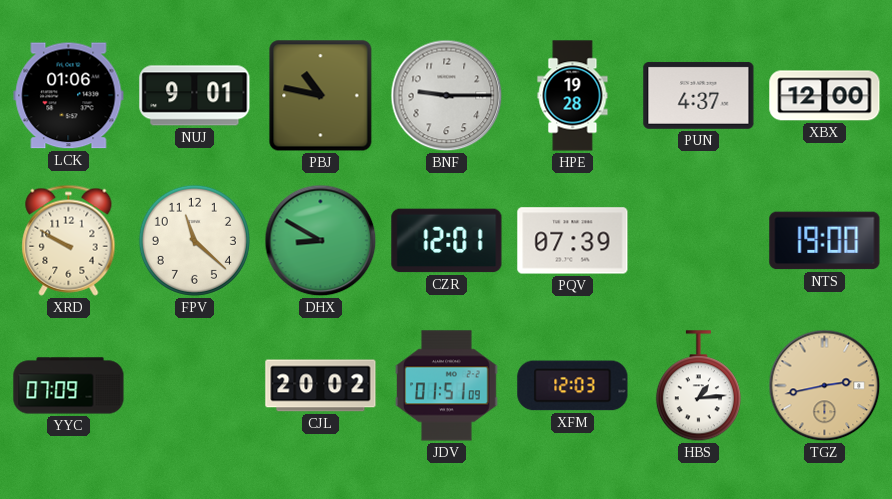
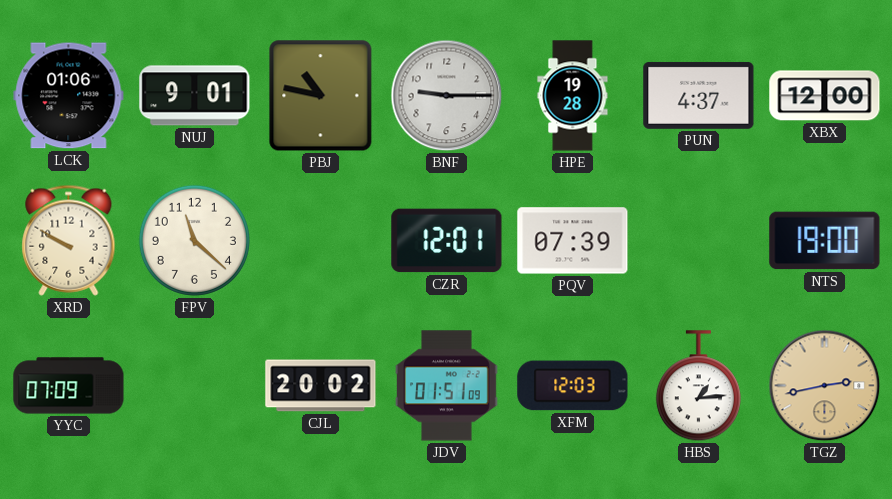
DHX: 8:50 -> none
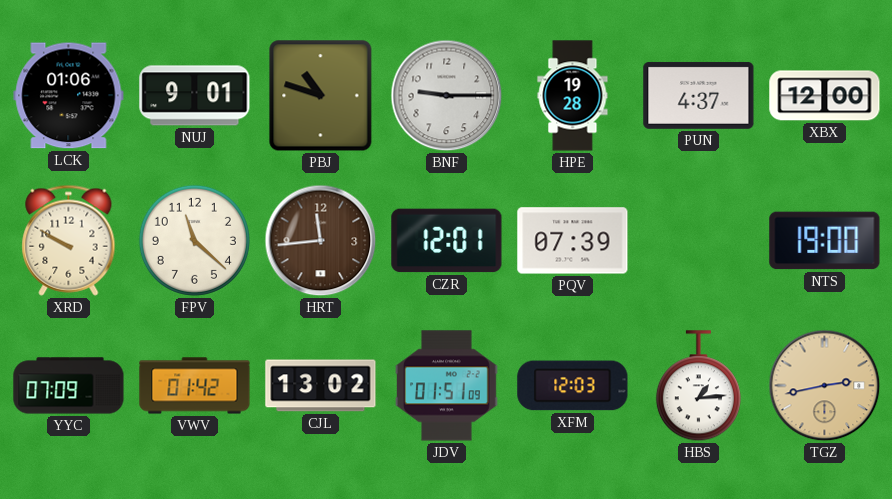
PBJ: 10:47 -> 10:48
HRT: none -> 11:44
VWV: none -> 01:42
CJL: 20:02 -> 13:02
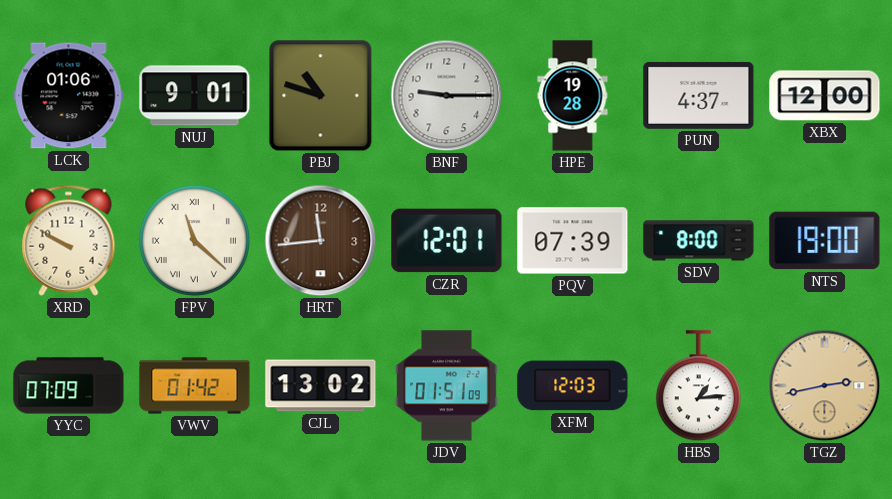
FPV numerals: Arabic -> Roman
SDV: none -> 8:00
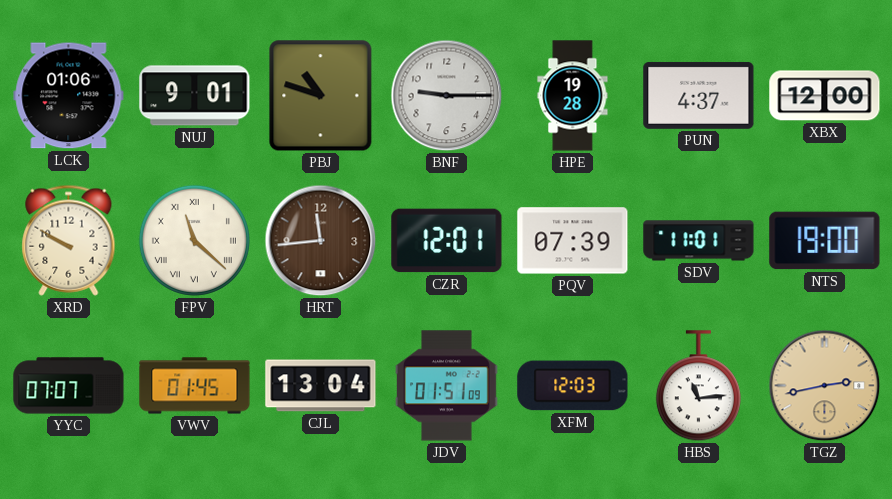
SDV: 8:00 -> 11:01
YYC: 07:09 -> 07:07
VWV: 01:42 -> 01:45
CJL: 13:02 -> 13:04
HBS: 1:14 -> 11:14
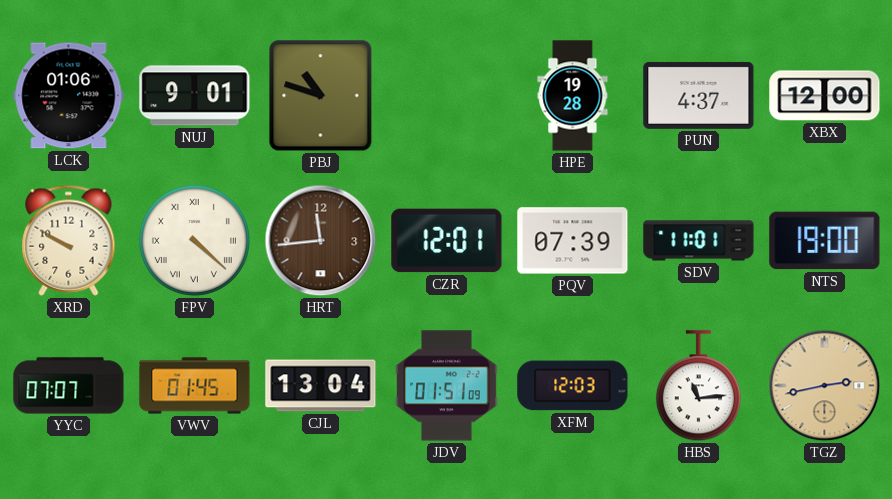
BNF: 9:15 -> none
FPV: 11:22 -> 4:22
